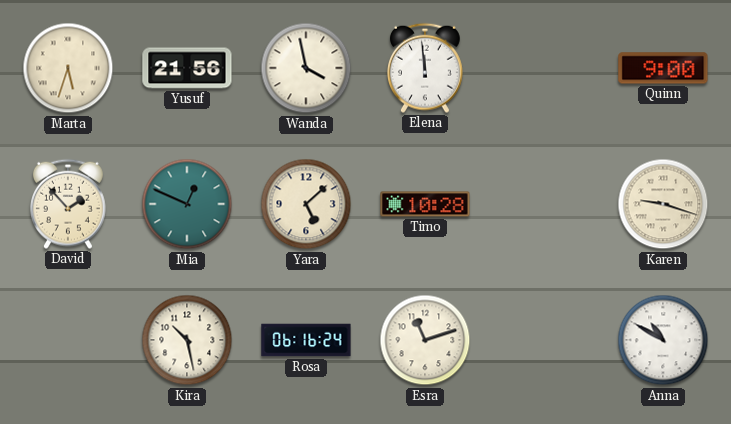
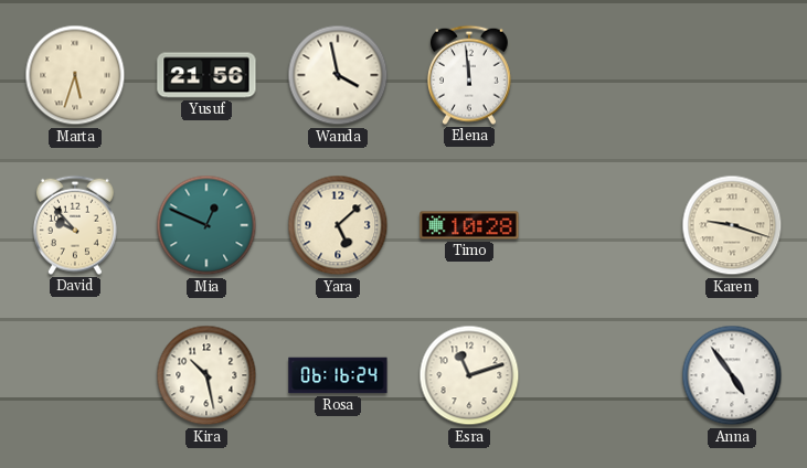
Quinn: 9:00 -> none
David: 1:53 -> 9:53
Anna: 10:50 -> 4:54
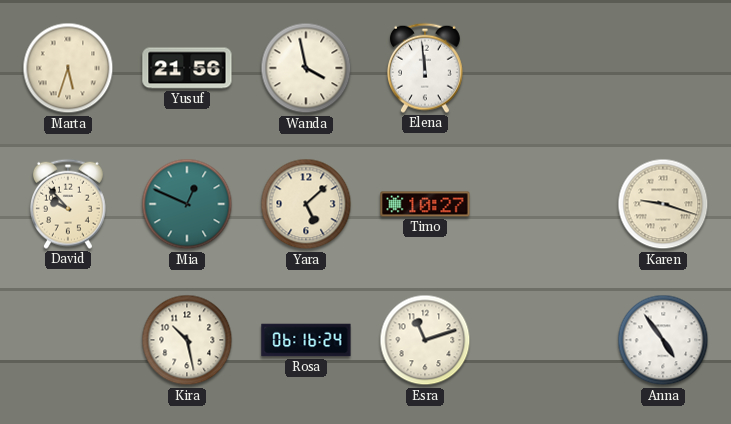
Timo: 10:28 -> 10:27
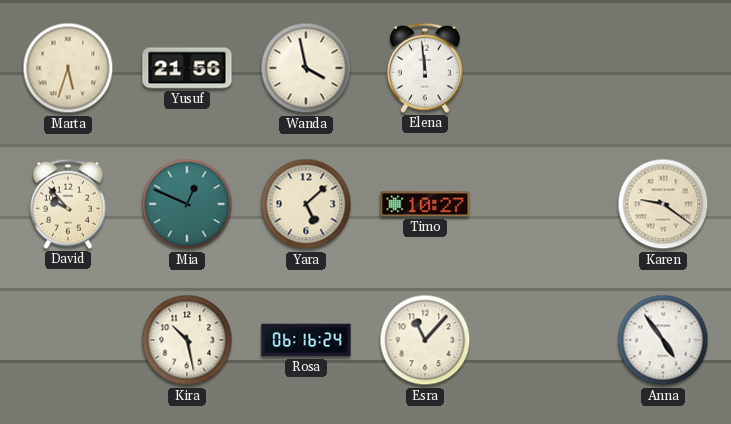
Karen: 9:18 -> 9:21
Esra: 11:12 -> 11:07
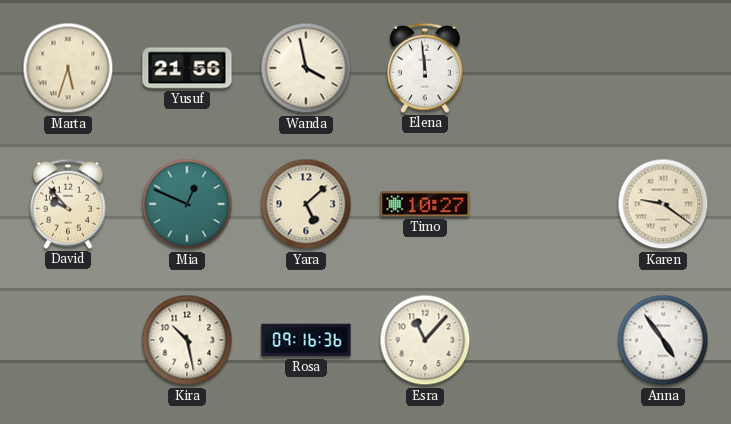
Rosa: 06:16 -> 09:16
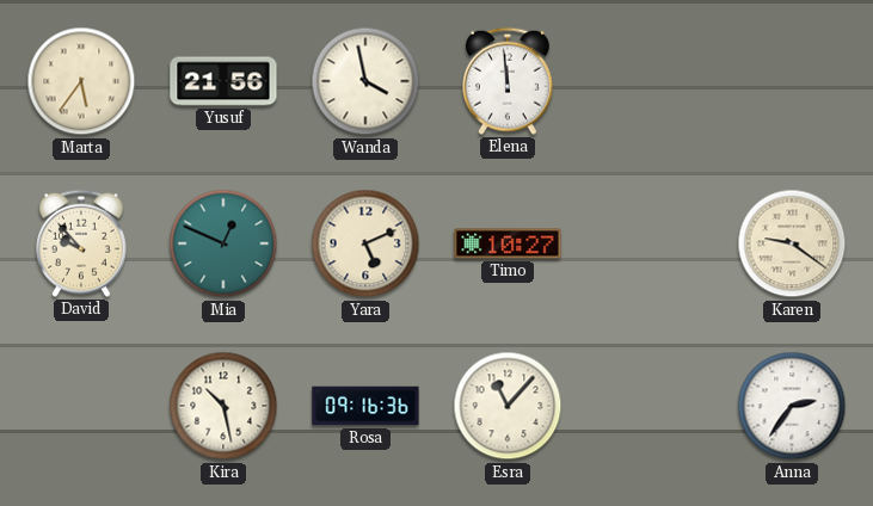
Marta: 5:33 -> 5:36
Yara: 5:08 -> 5:11
Anna: 4:54 -> 2:36
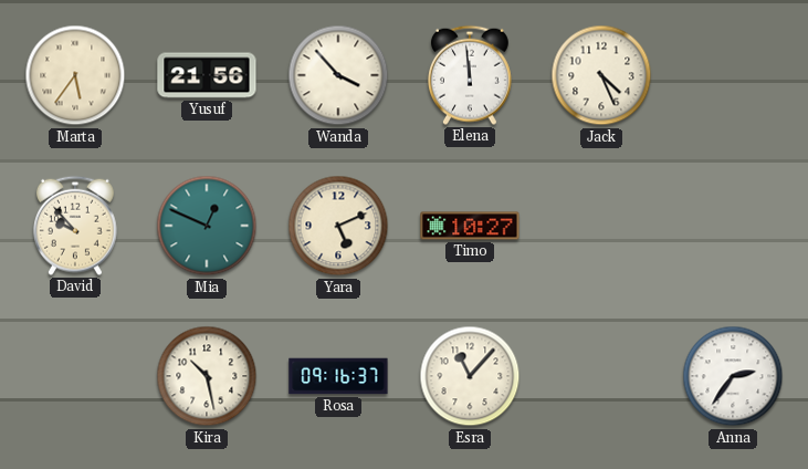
Wanda: 3:58 -> 3:53
Jack: none -> 4:26
Karen: 9:21 -> none
Rosa: 09:16:36 -> 09:16:37
